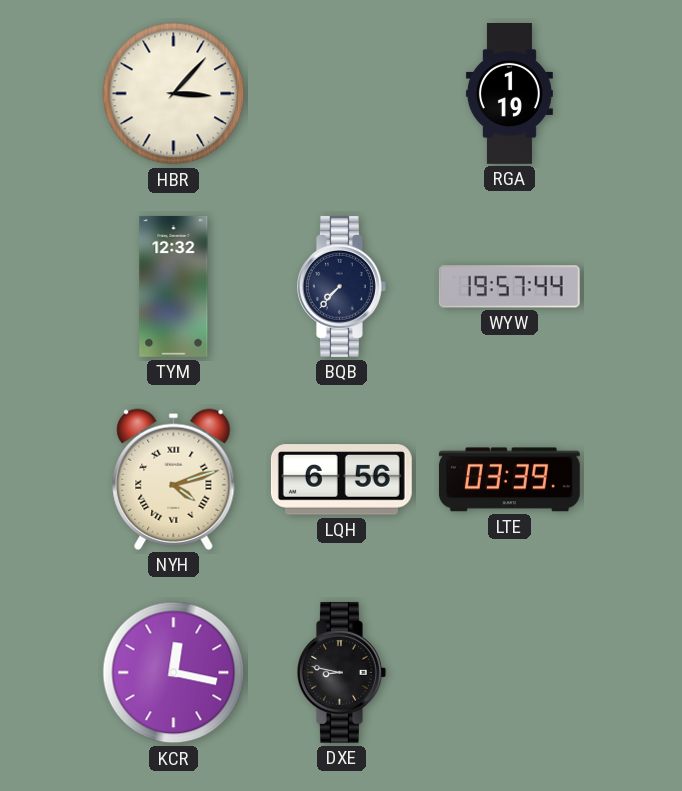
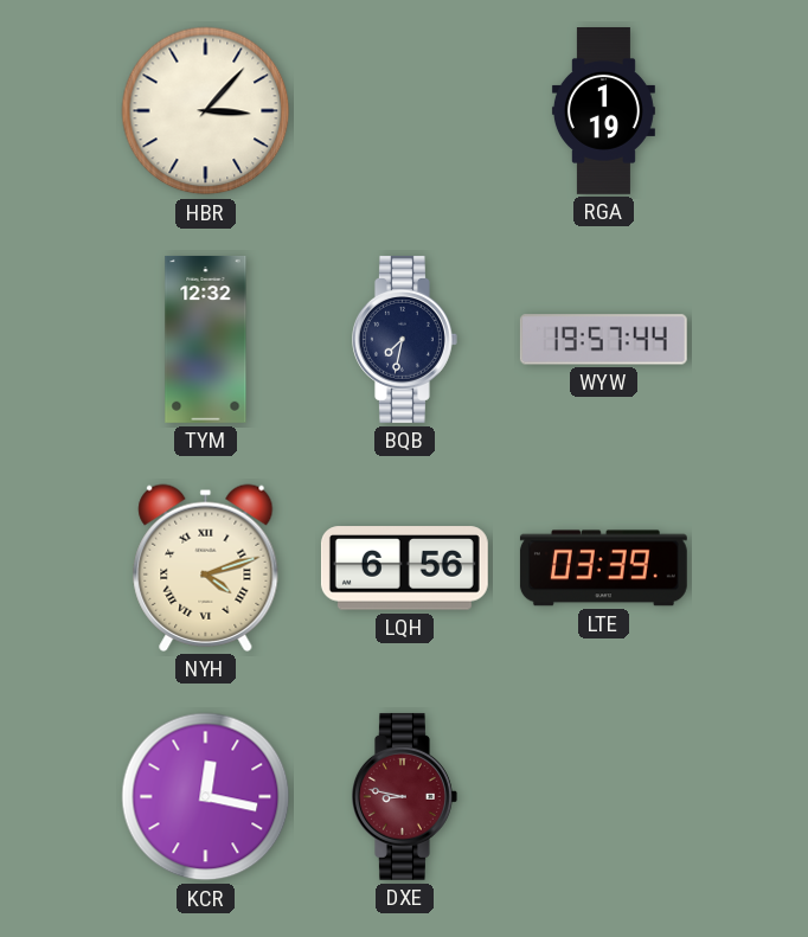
BQB: 7:37 -> 7:32
DXE dial: black -> burgundy
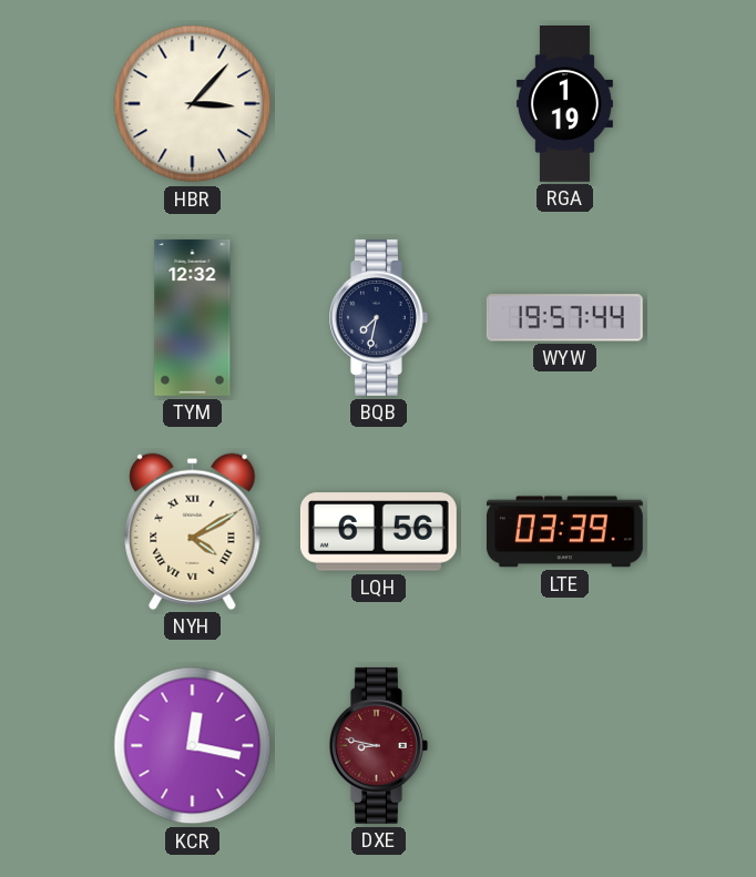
NYH: 4:12 -> 4:10
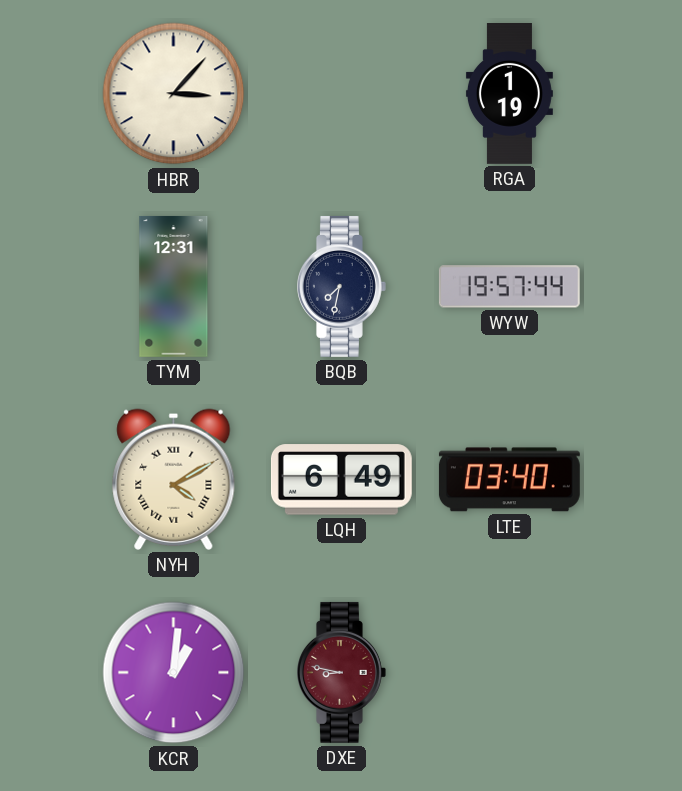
TYM: 12:32 -> 12:31
LQH: 6:56 -> 6:49
LTE: 03:39 -> 03:40
KCR: 12:17 -> 1:01
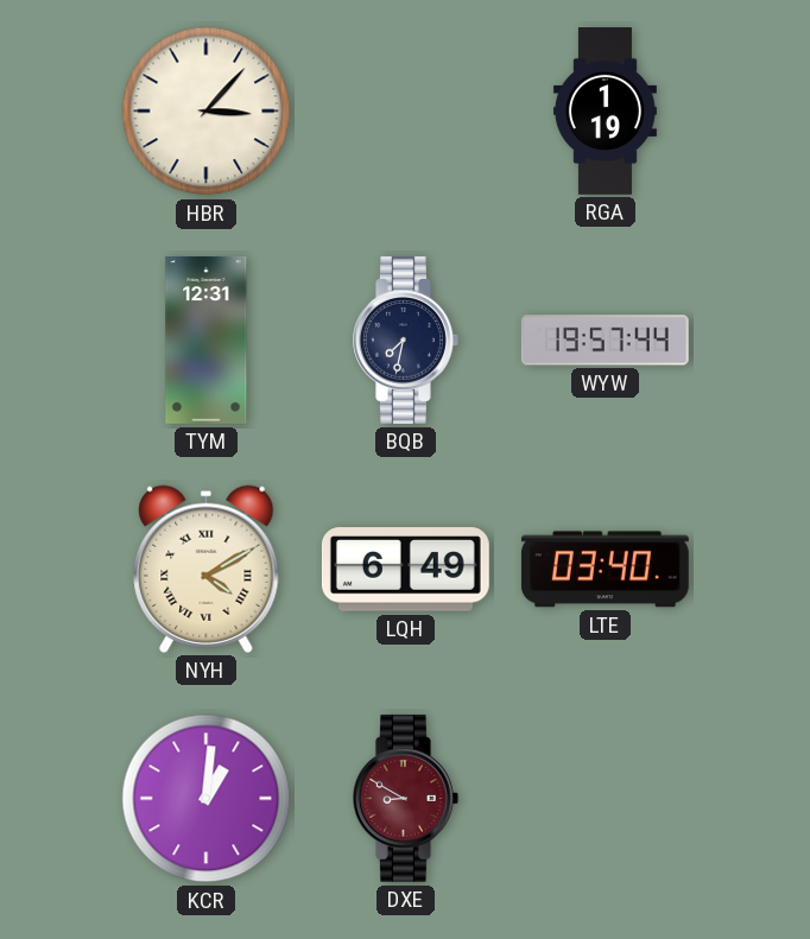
DXE: 8:47 -> 8:50
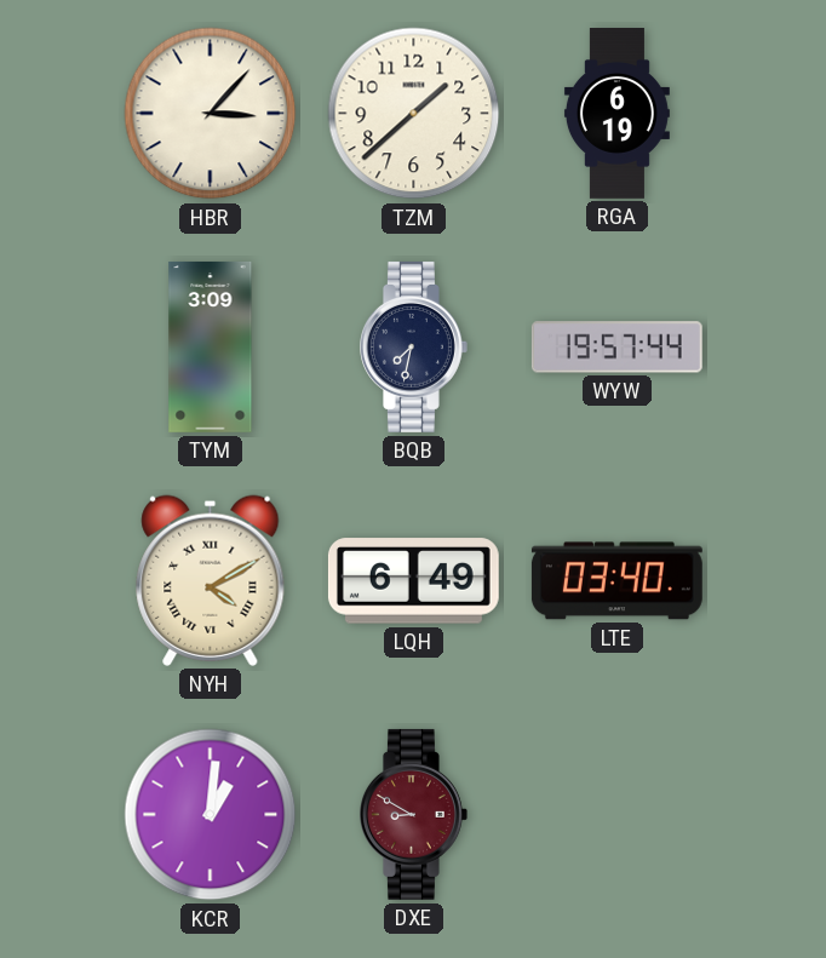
TZM: none -> 1:38
RGA: 1:19 -> 6:19
TYM: 12:31 -> 3:09
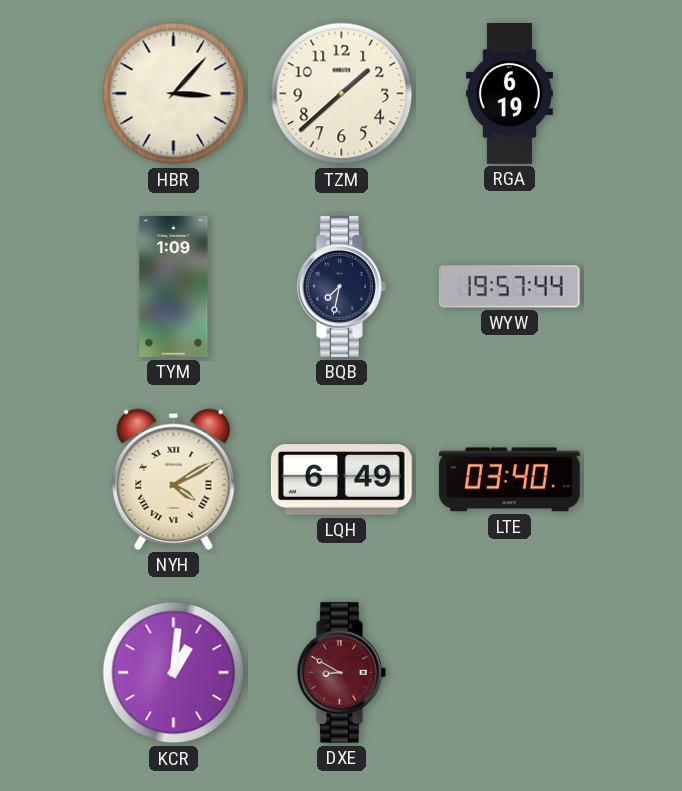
TYM: 3:09 -> 1:09
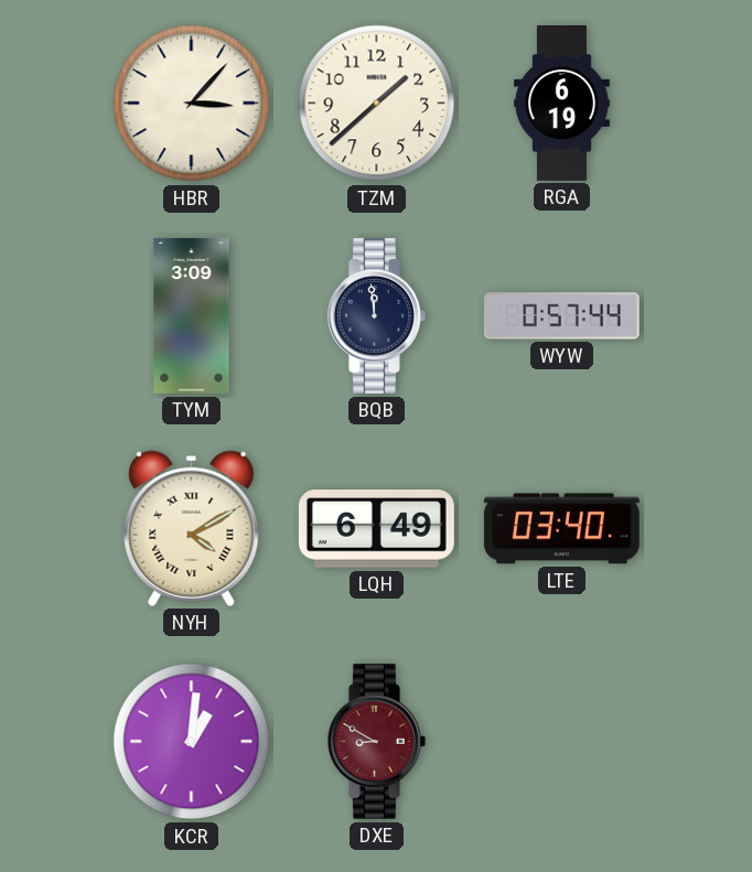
TYM: 1:09 -> 3:09
BQB: 7:32 -> 11:59
WYW: 19:57 -> 0:57
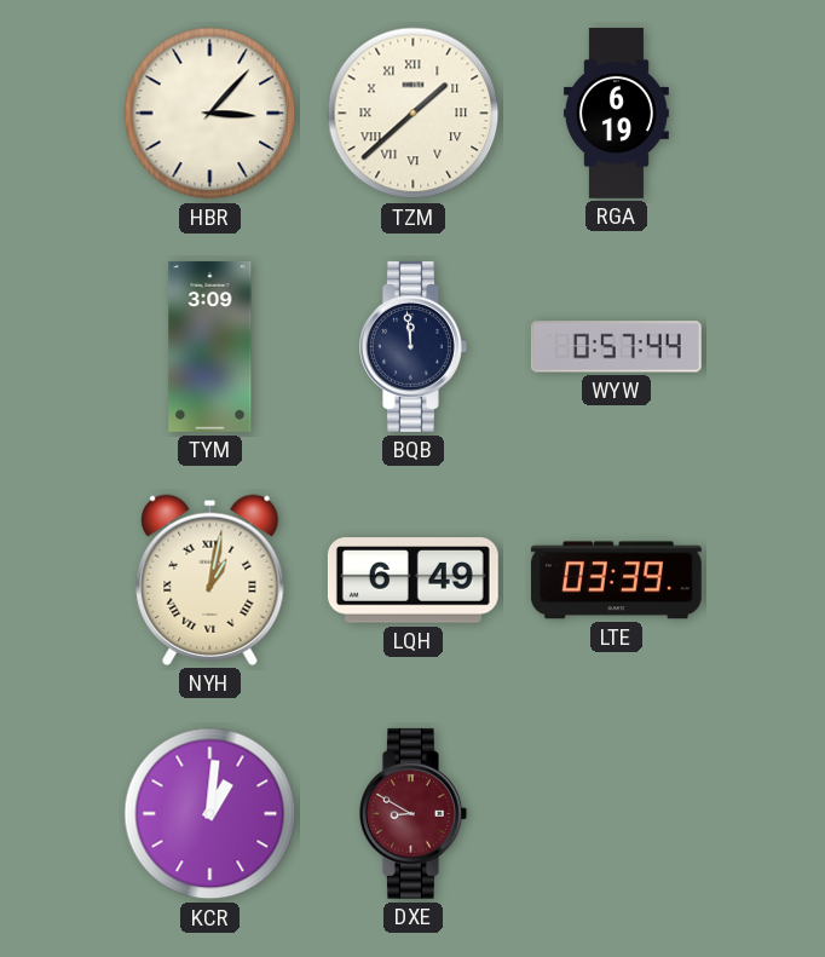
TZM numerals: Arabic -> Roman
NYH: 4:10 -> 1:02
LTE: 03:40 -> 03:39
